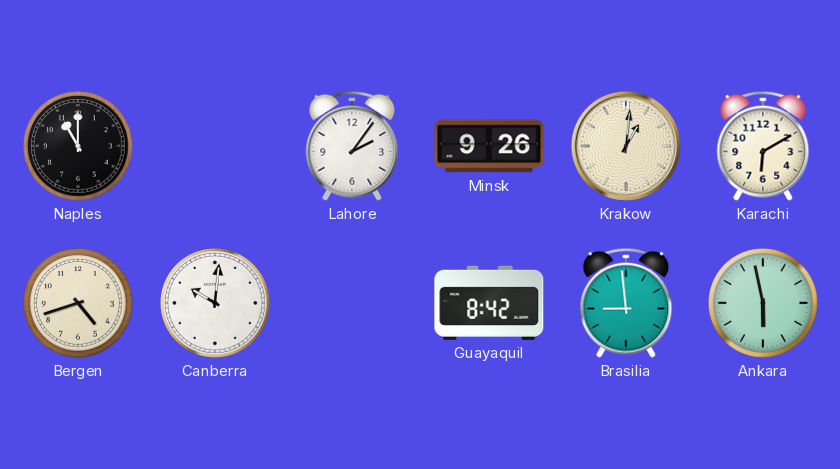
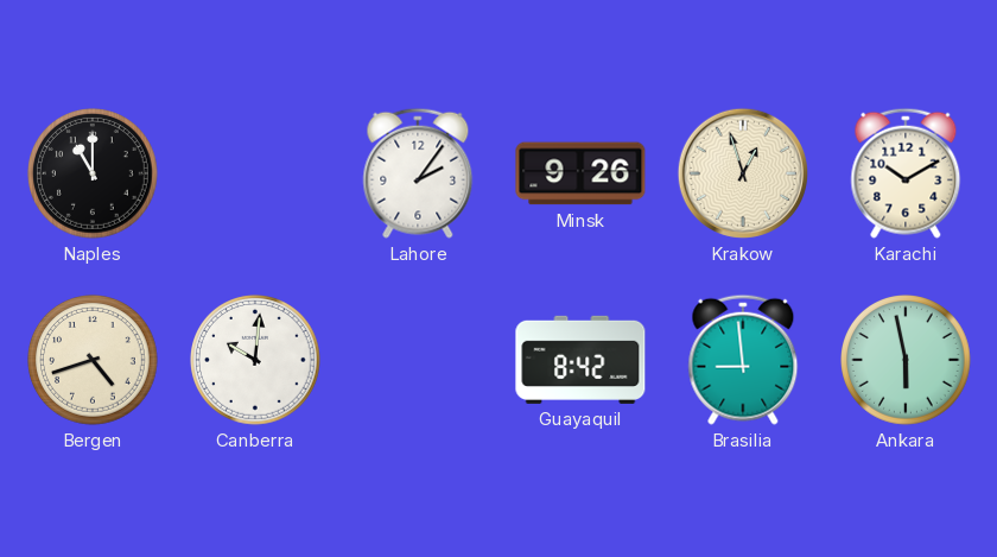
Krakow: 1:01 -> 12:57
Karachi: 6:10 -> 10:10
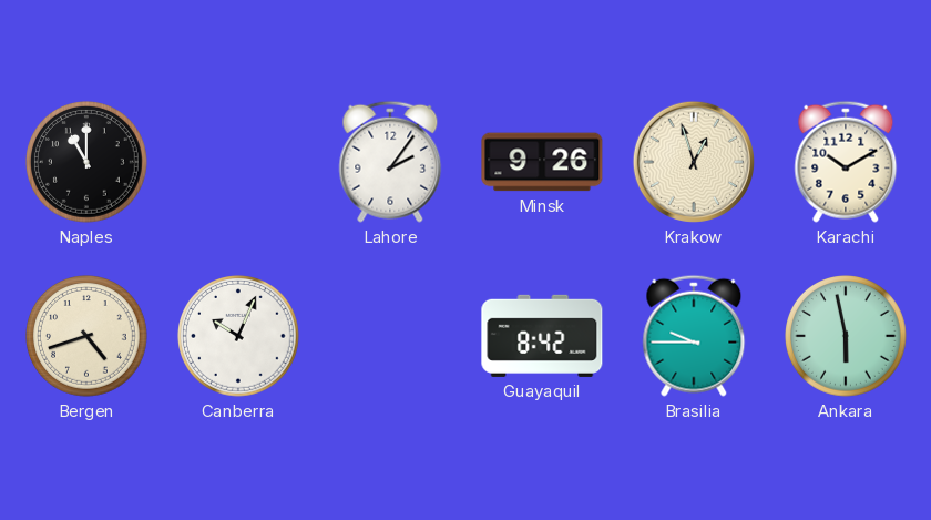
Canberra: 10:01 -> 10:04
Brasilia: 8:59 -> 9:45
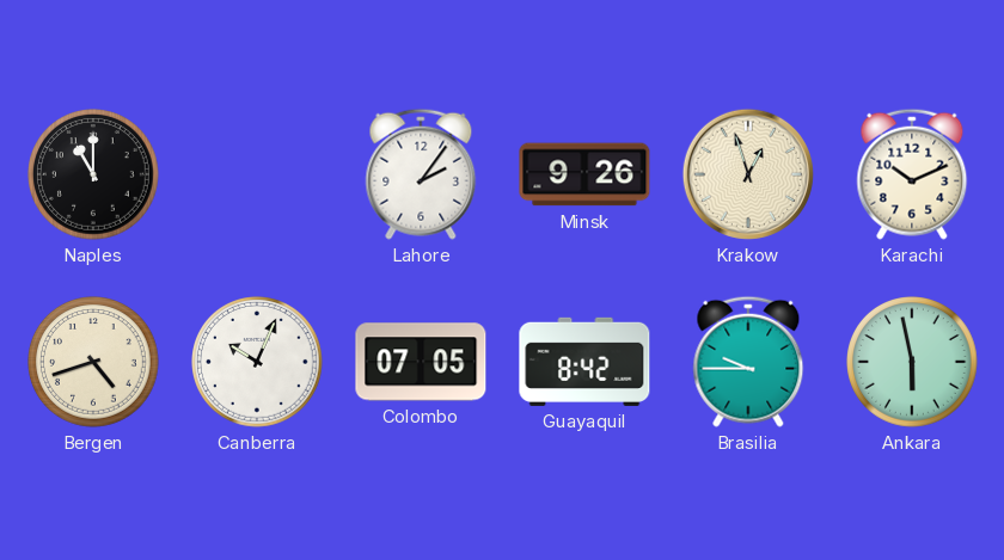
Karachi: 10:10 -> 10:11
Colombo: none -> 07:05
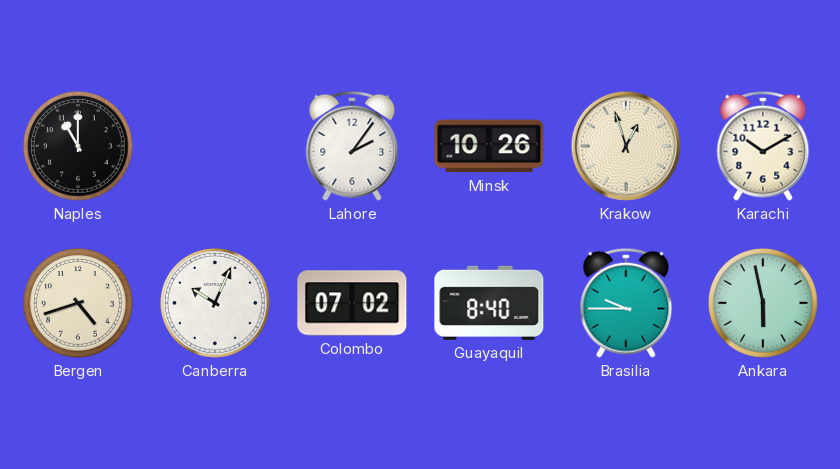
Minsk: 9:26 -> 10:26
Karachi: 10:11 -> 10:10
Colombo: 07:05 -> 07:02
Guayaquil: 8:42 -> 8:40
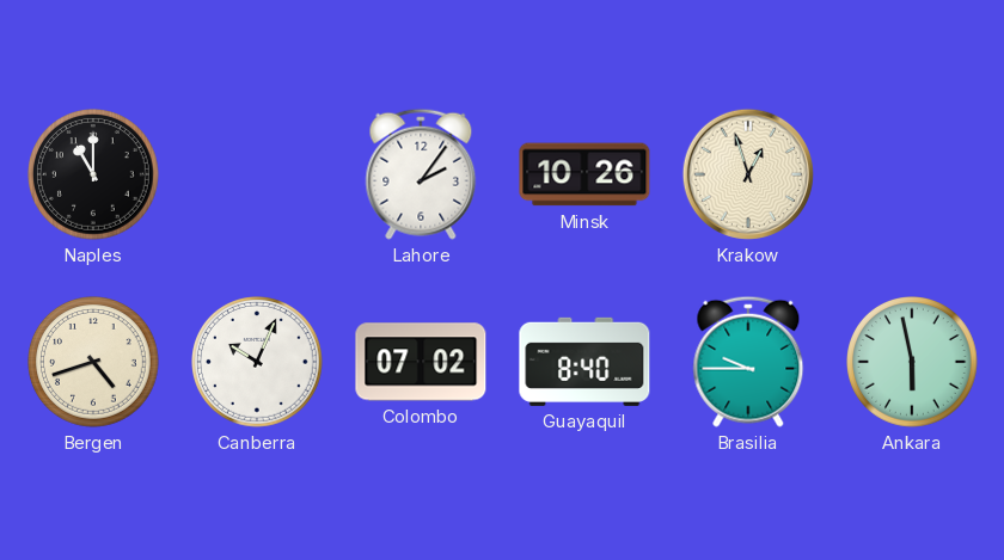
Karachi: 10:10 -> none
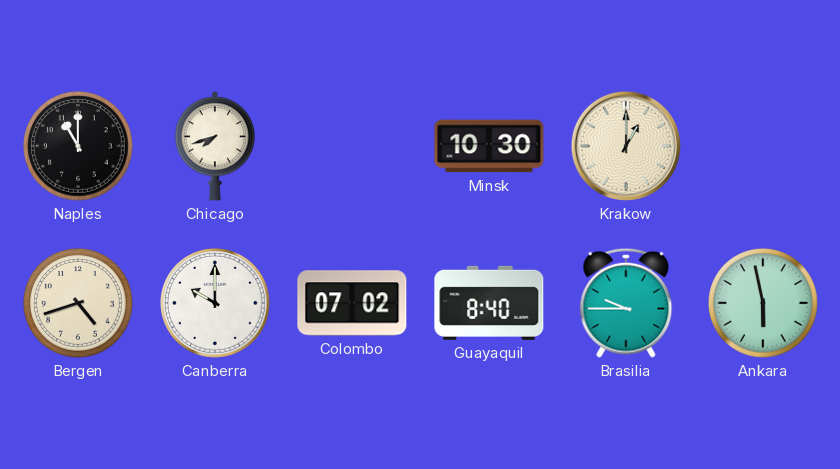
Chicago: none -> 7:42
Lahore: 2:06 -> none
Minsk: 10:26 -> 10:30
Krakow: 12:57 -> 1:00
Canberra: 10:04 -> 10:00
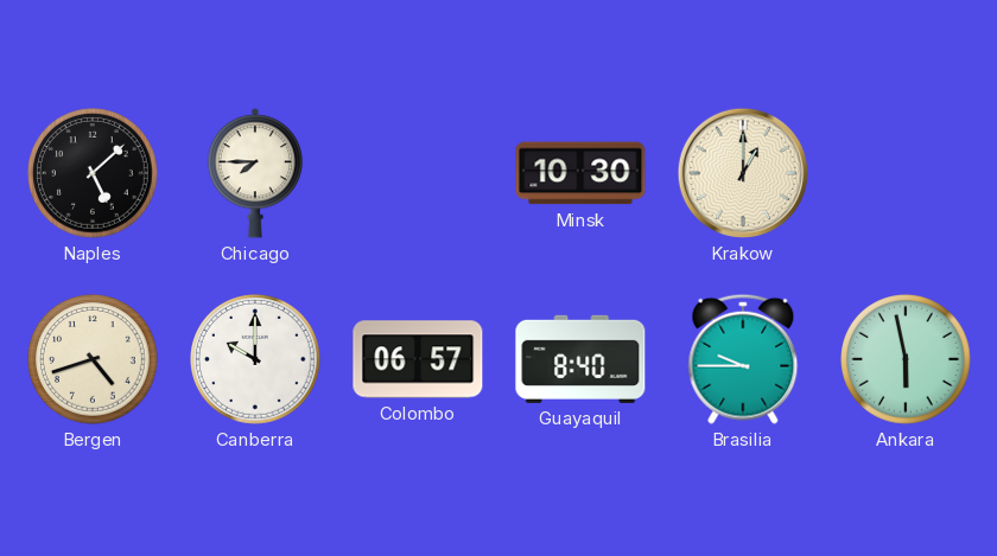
Naples: 11:00 -> 5:08
Chicago: 7:42 -> 7:45
Colombo: 07:02 -> 06:57
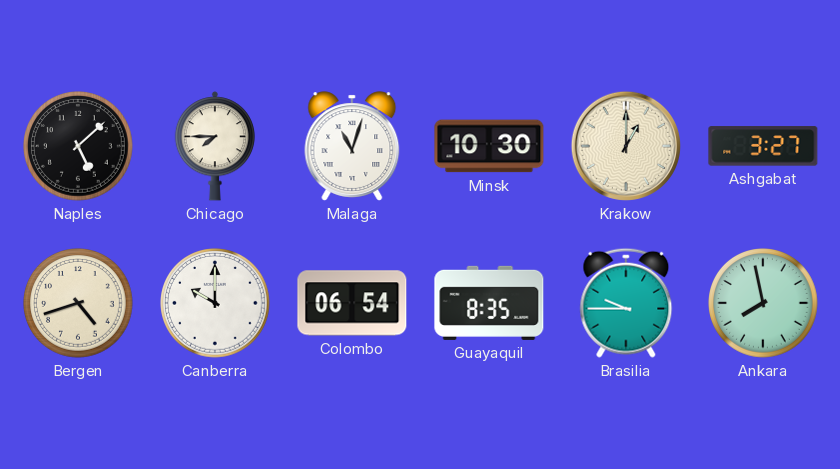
Malaga: none -> 11:03
Ashgabat: none -> 3:27
Colombo: 06:57 -> 06:54
Guayaquil: 8:40 -> 8:35
Ankara: 5:58 -> 7:58
